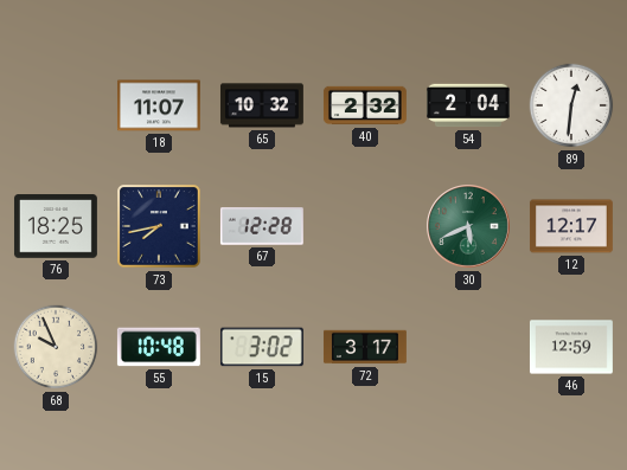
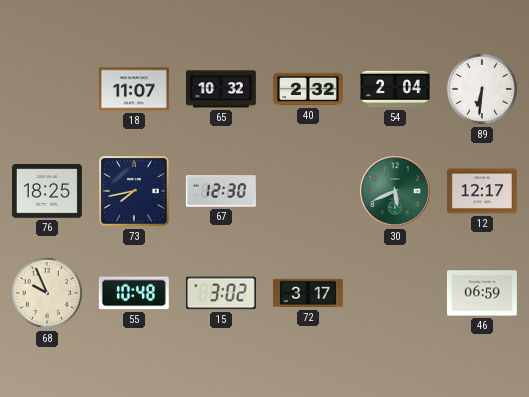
89: 12:31 -> 6:31
67: 12:28 -> 12:30
46: 12:59 -> 06:59
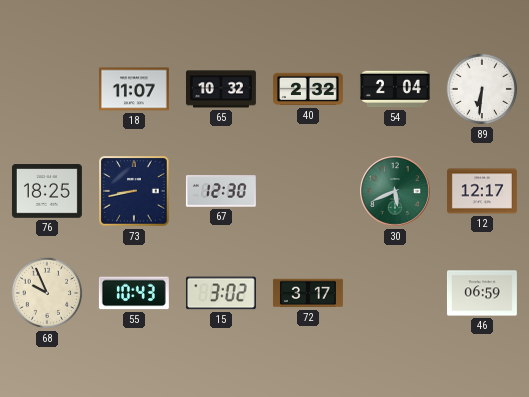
73: 7:43 -> 8:43
55: 10:48 -> 10:43
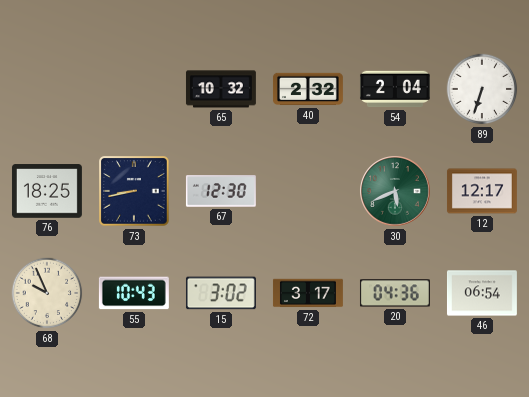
18: 11:07 -> none
89: 6:31 -> 6:33
20: none -> 04:36
46: 06:59 -> 06:54
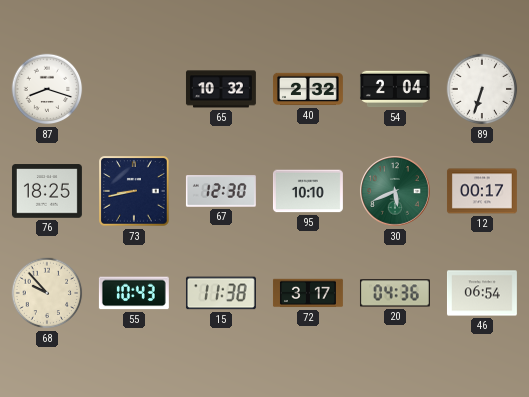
87: none -> 8:18
95: none -> 10:10
12: 12:17 -> 00:17
68: 9:56 -> 9:53
15: 3:02 -> 11:38
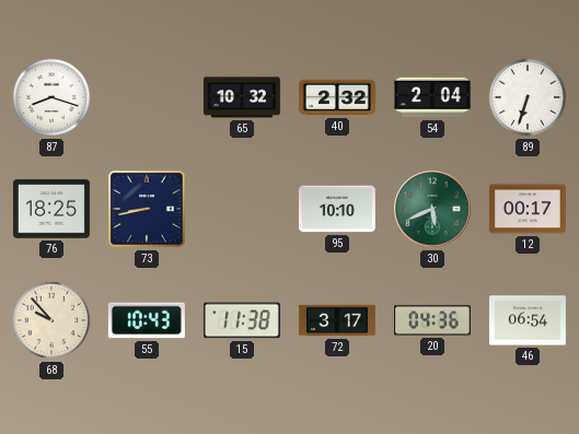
67: 12:30 -> none
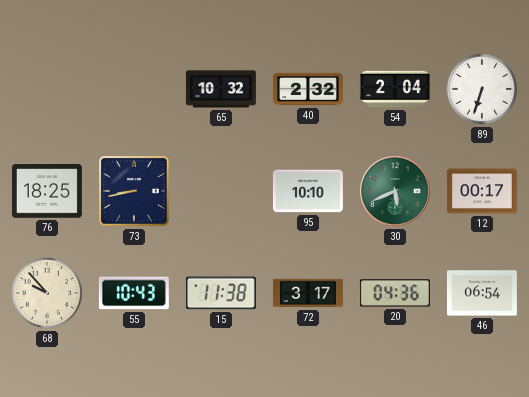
87: 8:18 -> none
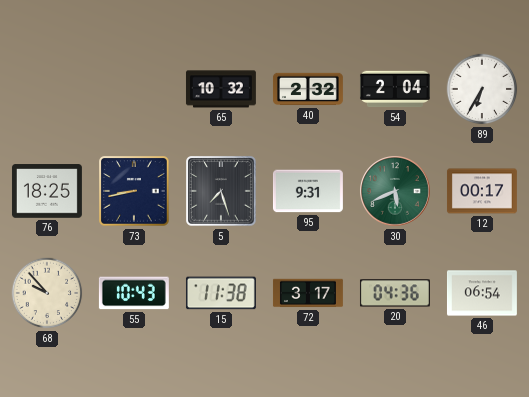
89: 6:33 -> 6:35
5: none -> 7:27
95: 10:10 -> 9:31
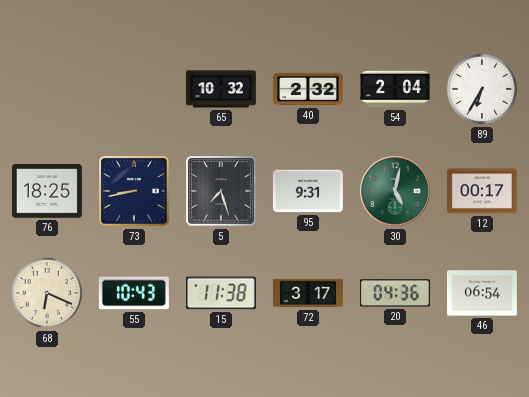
30: 5:41 -> 5:02
68: 9:53 -> 6:19
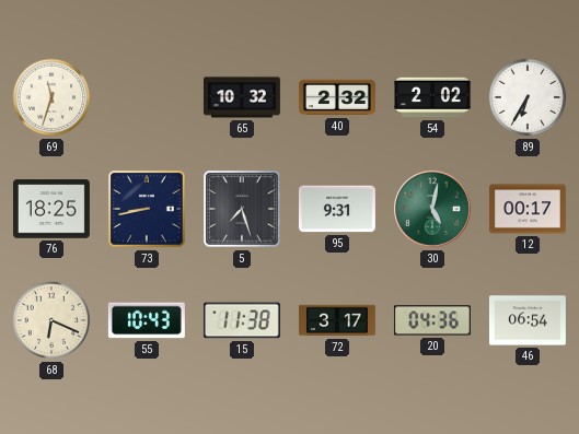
69: none -> 11:33
54: 2:04 -> 2:02
